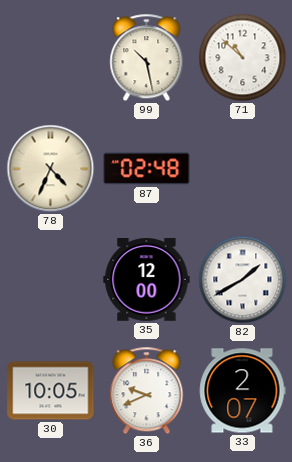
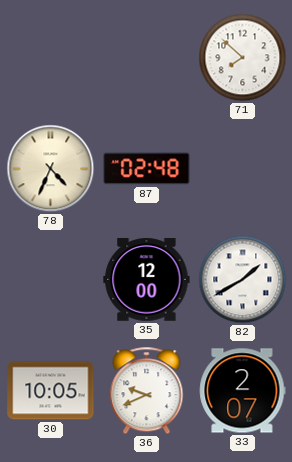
99: 10:28 -> none
71: 10:52 -> 7:52
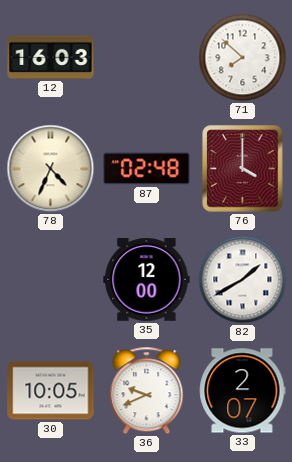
12: none -> 16:03
76: none -> 4:00
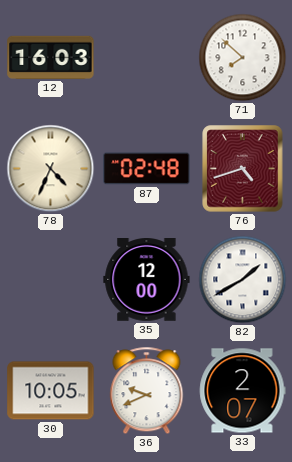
76: 4:00 -> 4:42
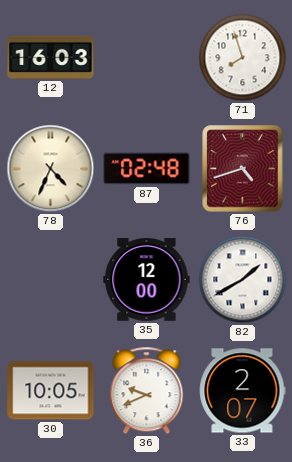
71: 7:52 -> 7:57
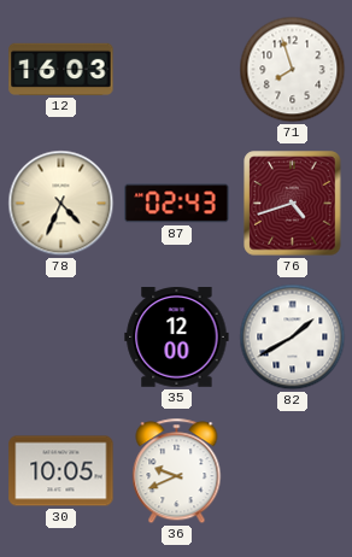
87: 02:48 -> 02:43
33: 2:07 -> none
